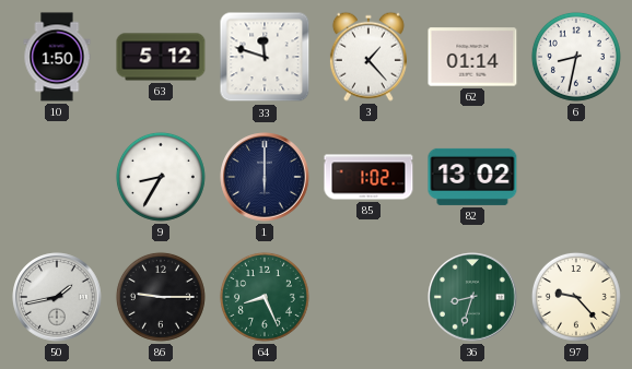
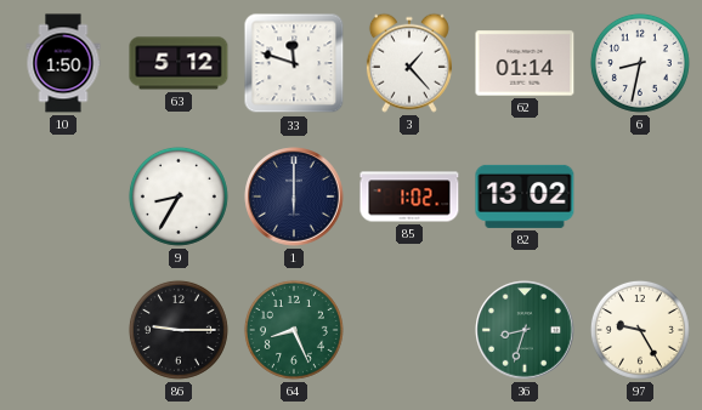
50: 1:43 -> none
97: 9:23 -> 9:25
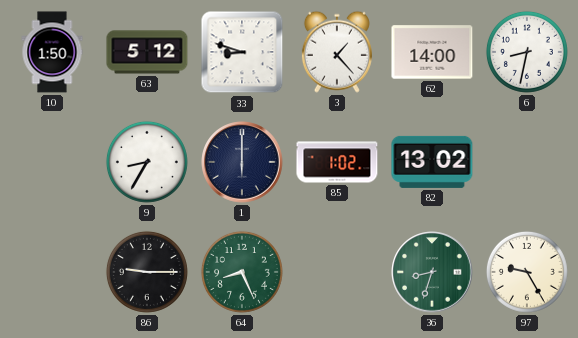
33: 11:48 -> 8:48
62: 01:14 -> 14:00
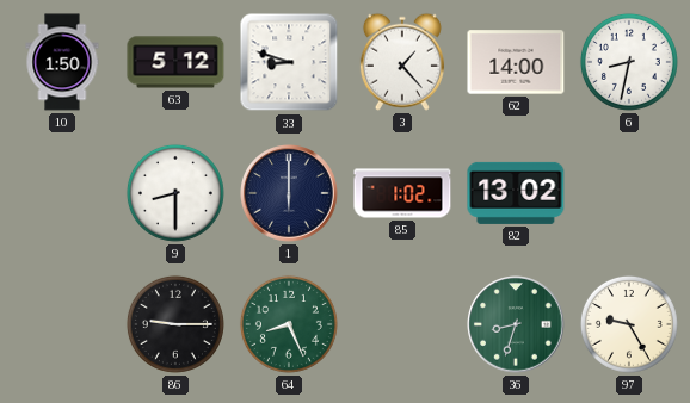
9: 8:35 -> 8:30
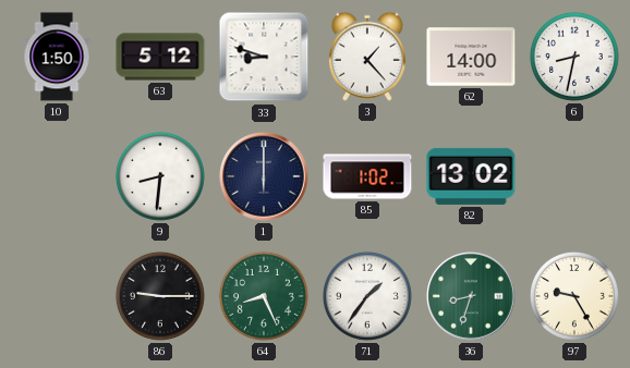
9: 8:30 -> 8:31
71: none -> 1:36
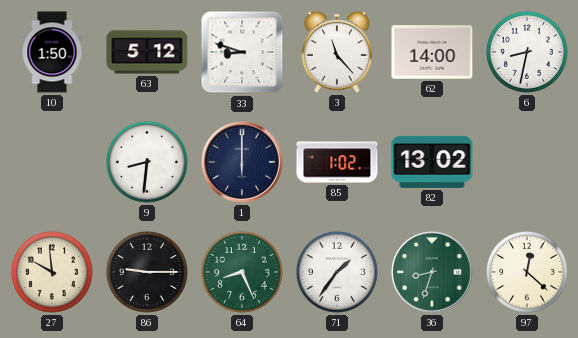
3: 1:23 -> 11:23
27: none -> 9:59
97: 9:25 -> 12:22
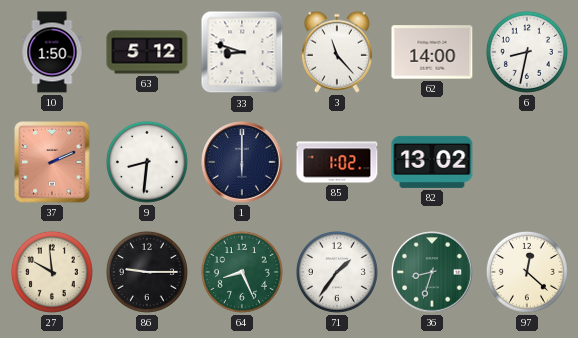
37: none -> 2:11
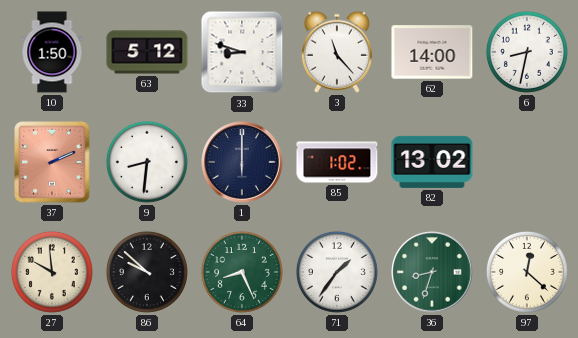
86: 9:15 -> 9:52
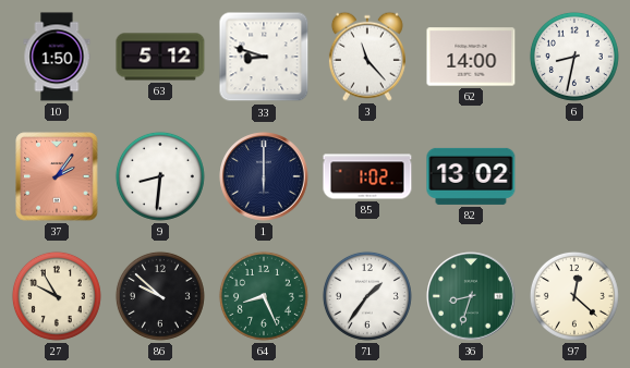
37: 2:11 -> 2:06
27: 9:59 -> 9:55
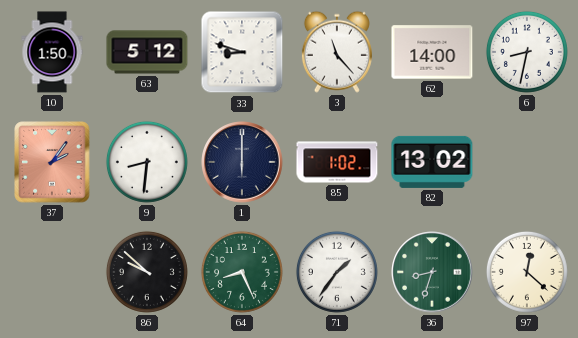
27: 9:55 -> none
